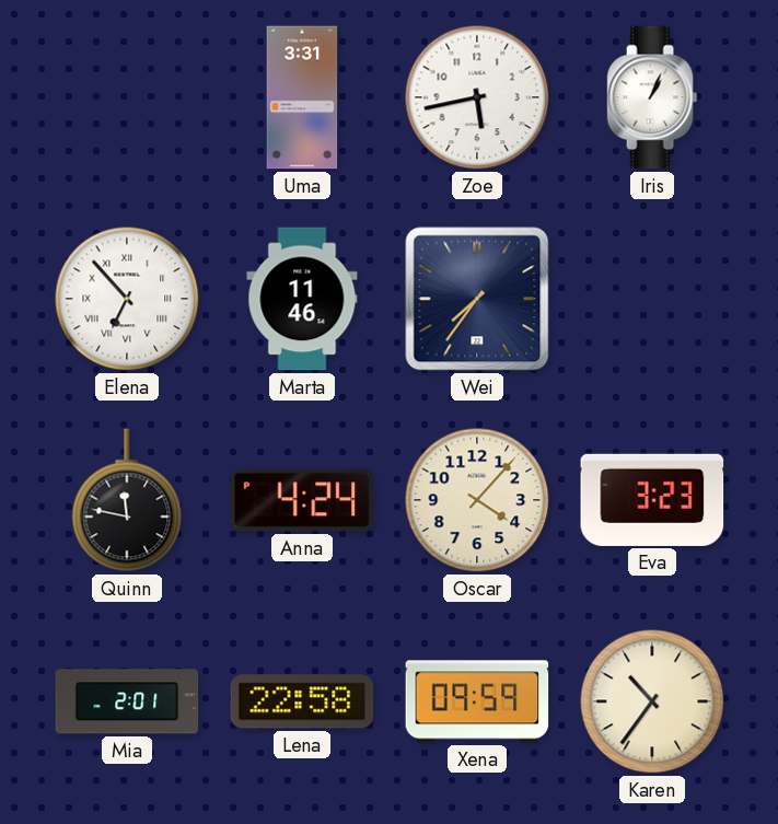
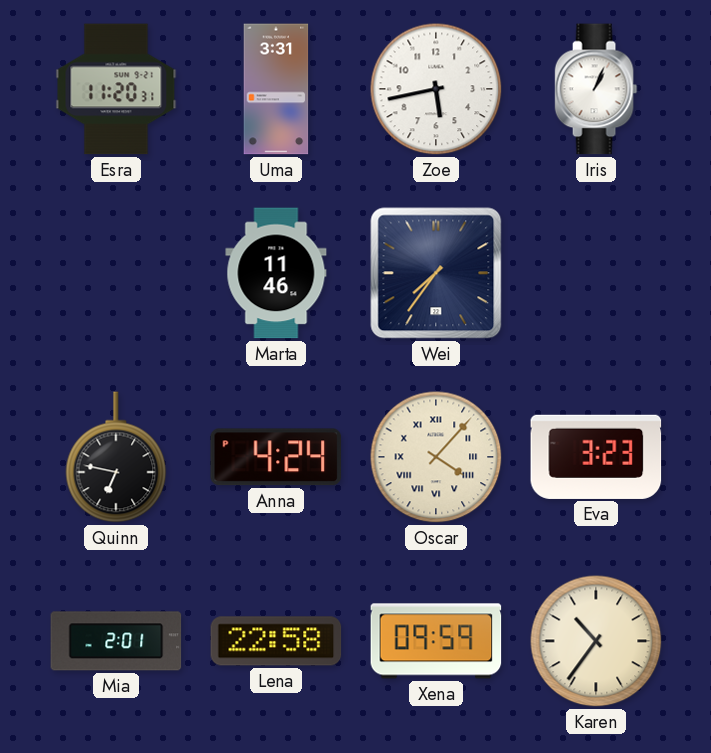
Esra: none -> 11:20
Elena: 6:53 -> none
Quinn: 11:47 -> 6:47
Oscar numerals: Arabic -> Roman
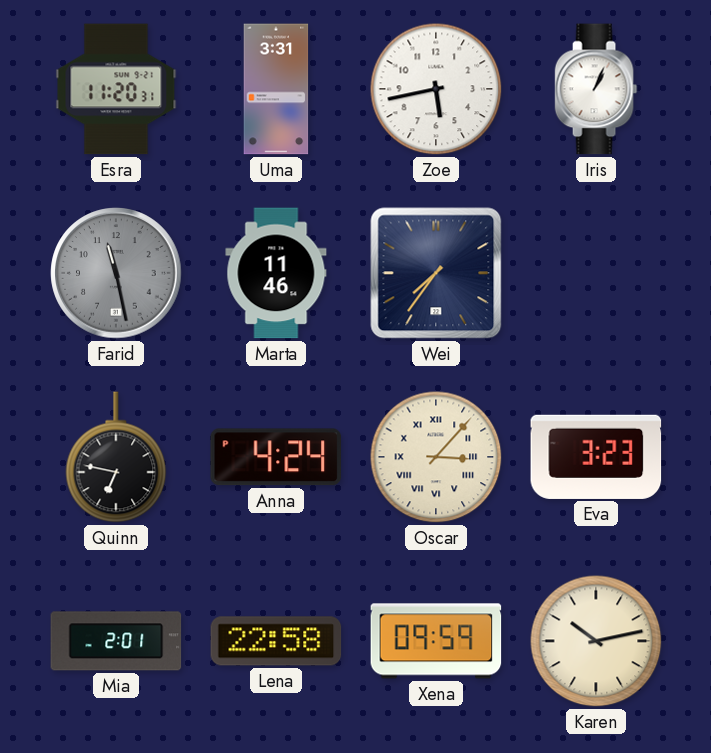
Farid: none -> 11:28
Oscar: 4:07 -> 3:07
Karen: 10:36 -> 10:13
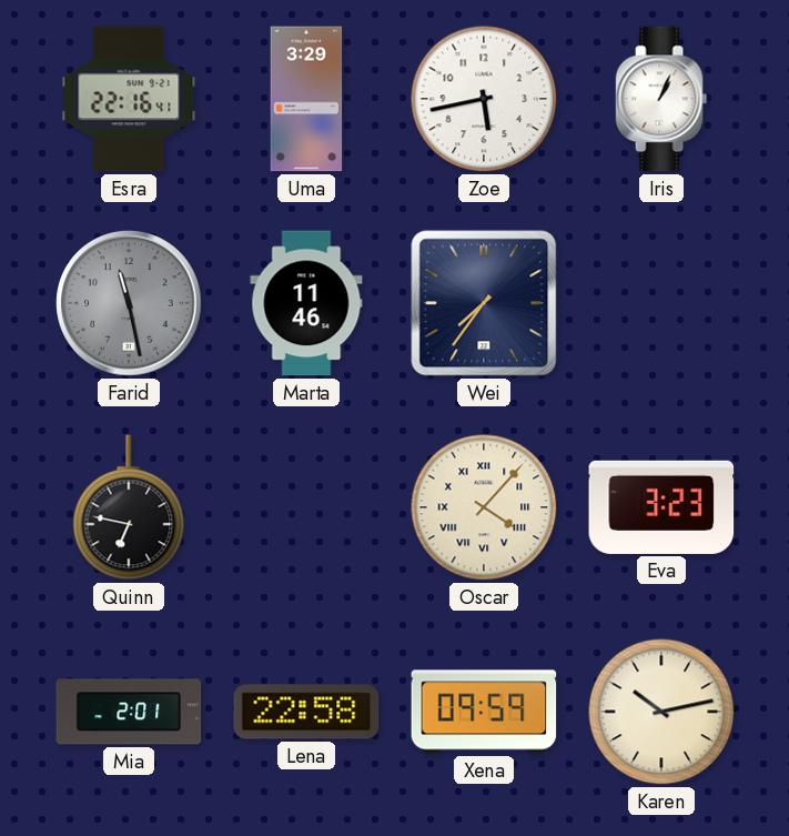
Esra: 11:20 -> 22:16
Uma: 3:31 -> 3:29
Anna: 4:24 -> none
Oscar: 3:07 -> 4:07
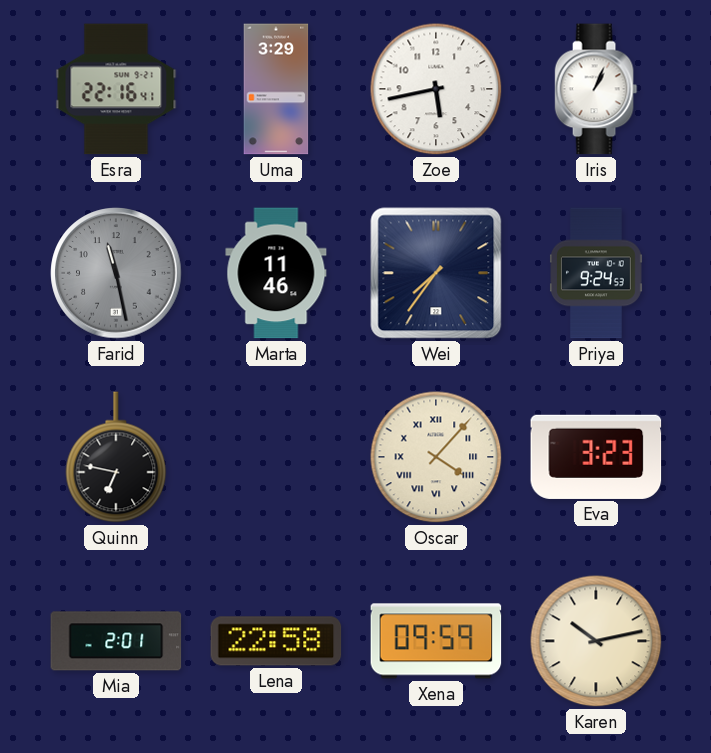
Priya: none -> 9:24
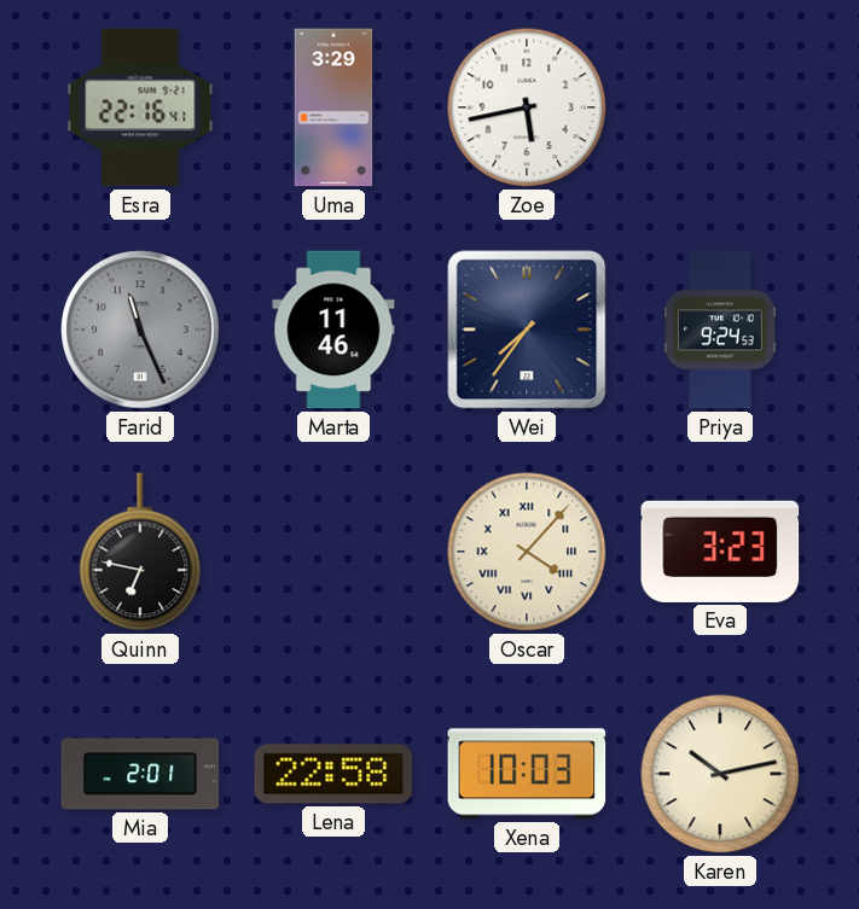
Iris: 1:04 -> none
Farid: 11:28 -> 11:26
Xena: 09:59 -> 10:03
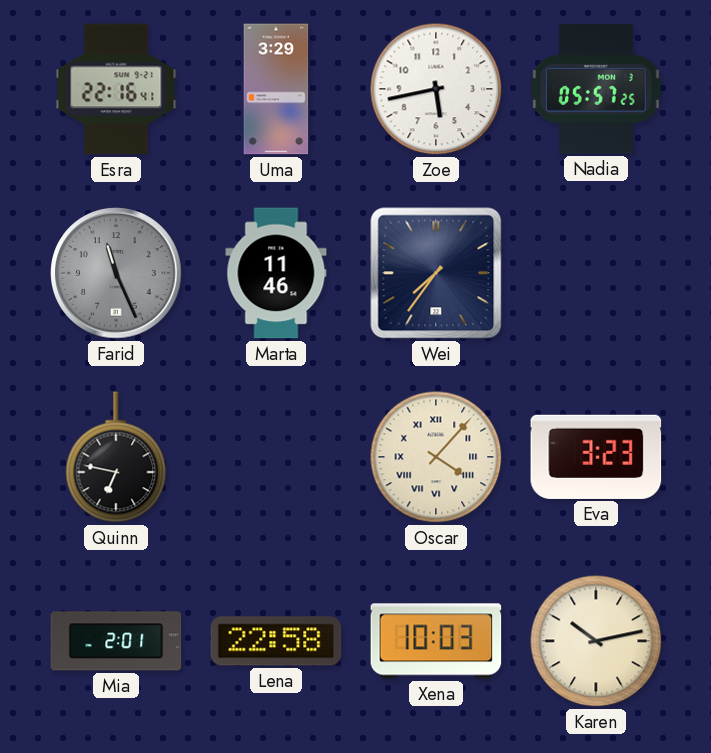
Nadia: none -> 05:57
Priya: 9:24 -> none
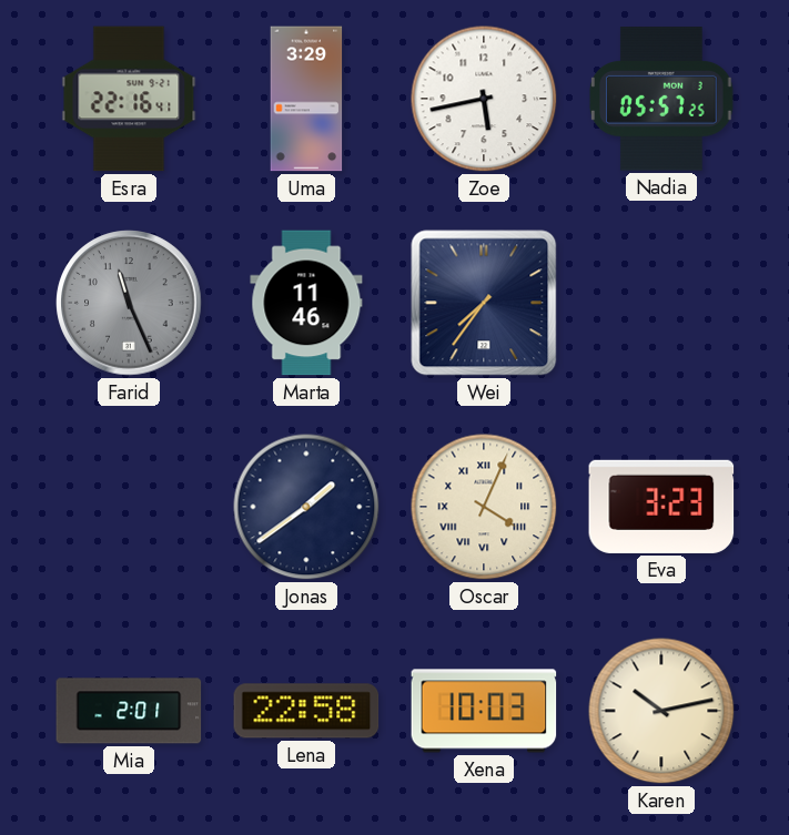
Quinn: 6:47 -> none
Jonas: none -> 1:39
Oscar: 4:07 -> 4:04
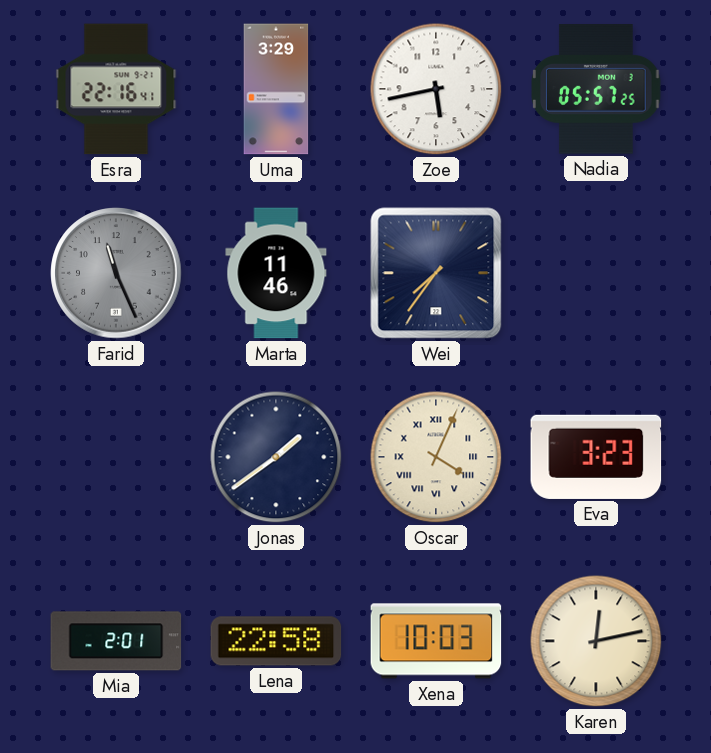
Karen: 10:13 -> 12:13
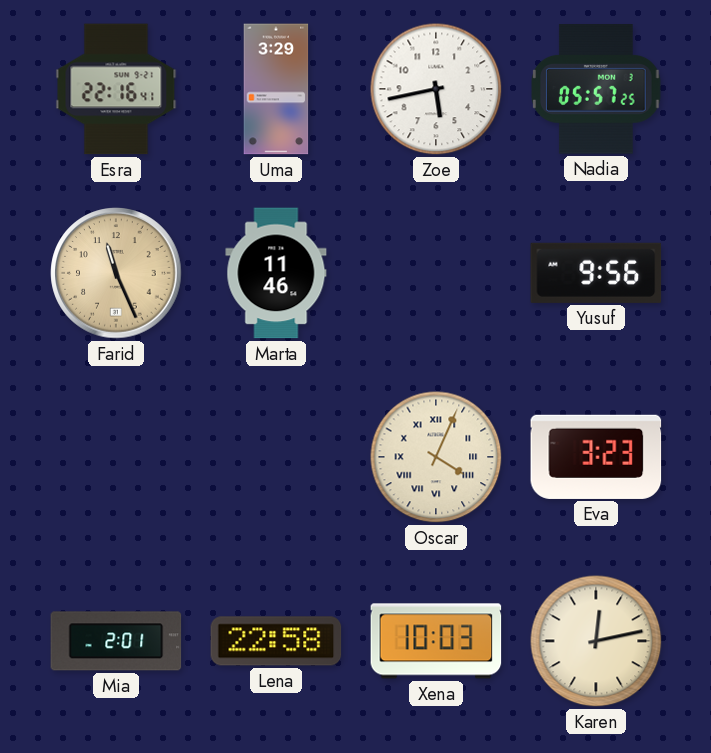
Farid dial: grey -> champagne
Wei: 7:36 -> none
Yusuf: none -> 9:56
Jonas: 1:39 -> none
